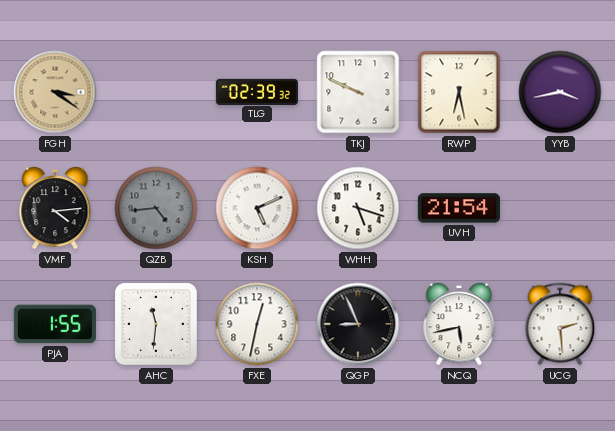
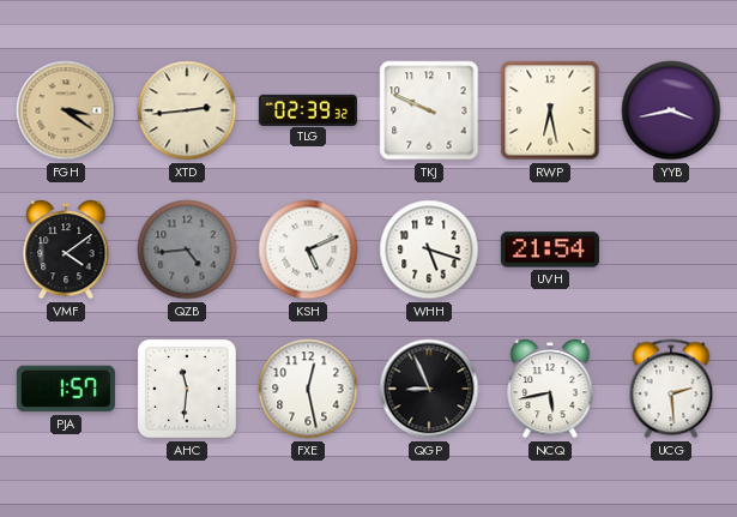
XTD: none -> 2:44
VMF: 4:14 -> 4:09
PJA: 1:55 -> 1:57
FXE: 12:32 -> 12:28
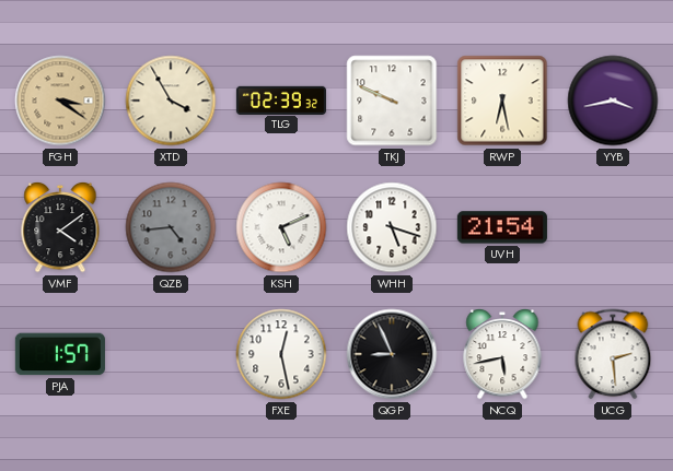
XTD: 2:44 -> 3:55
AHC: 11:31 -> none
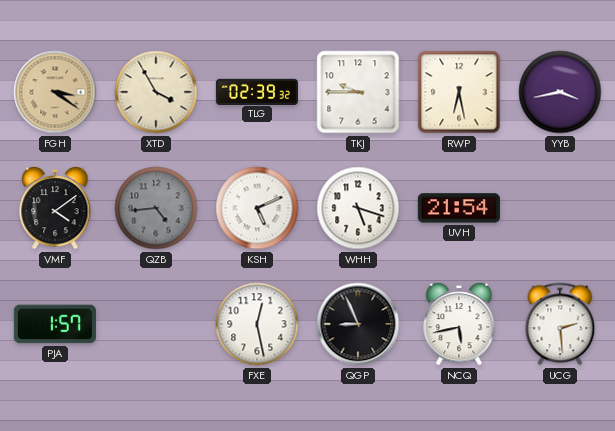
TKJ: 9:49 -> 9:45
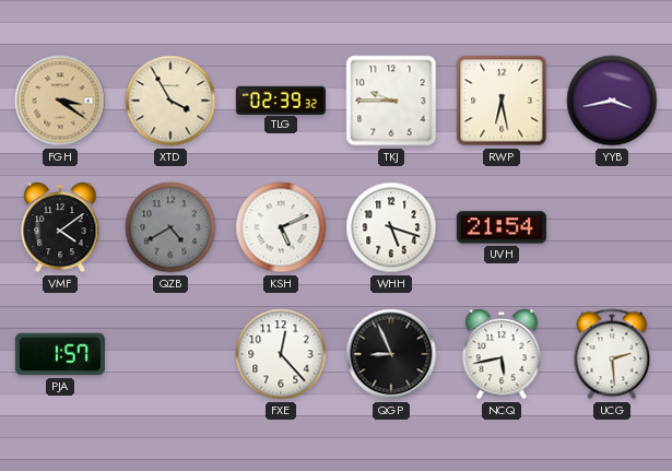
QZB: 4:44 -> 4:40
FXE: 12:28 -> 12:23
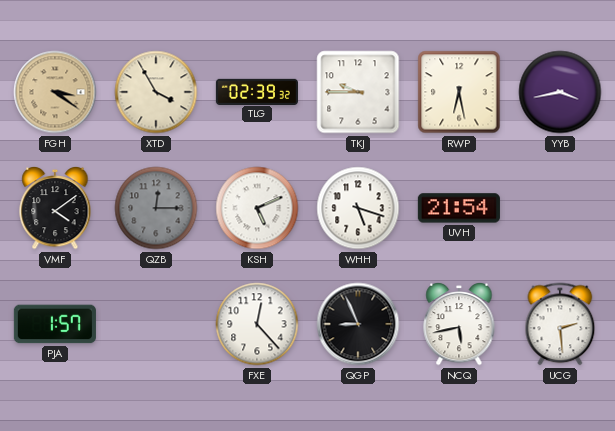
QZB: 4:40 -> 12:15
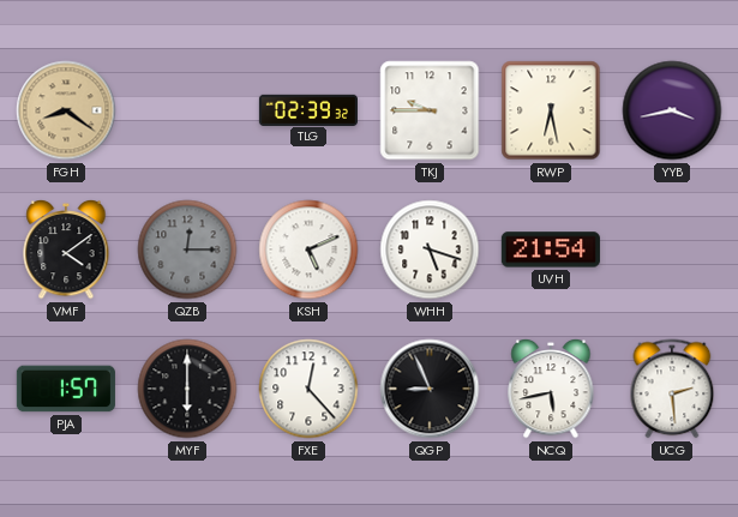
FGH: 3:21 -> 8:21
XTD: 3:55 -> none
MYF: none -> 6:00
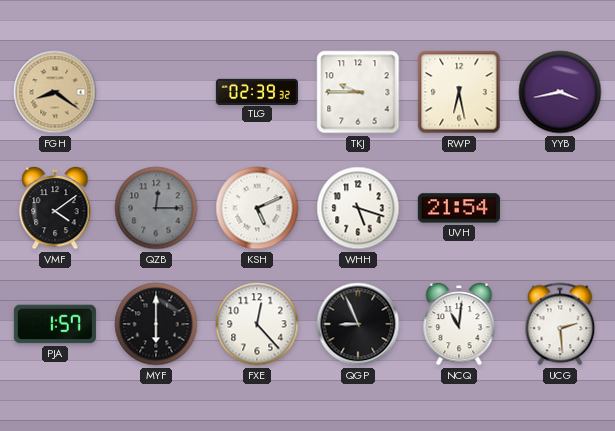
NCQ: 5:43 -> 11:01
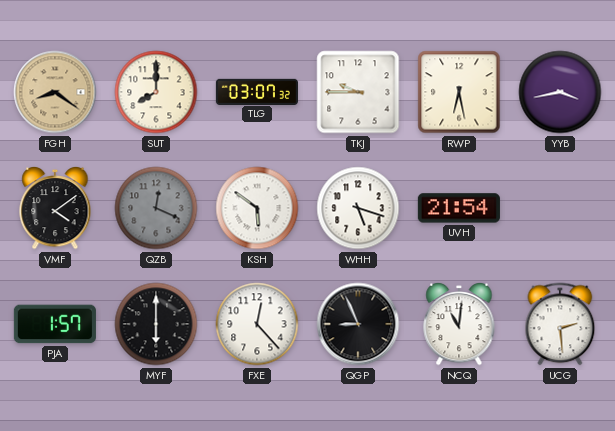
SUT: none -> 8:00
TLG: 02:39 -> 03:07
QZB: 12:15 -> 12:19
KSH: 5:11 -> 5:51
